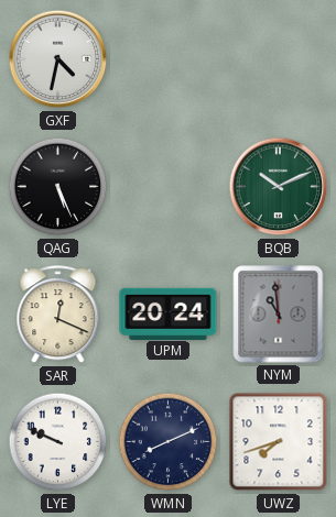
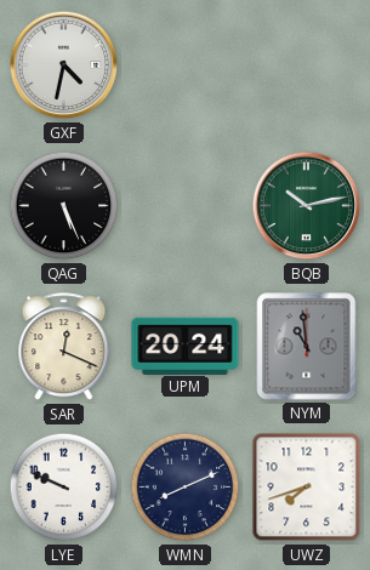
BQB: 10:11 -> 10:13
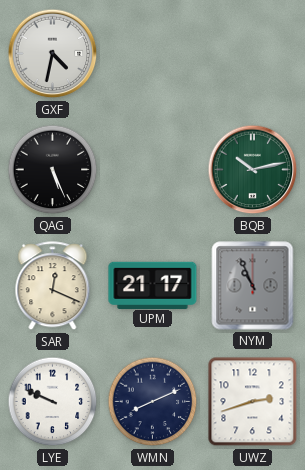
UPM: 20:24 -> 21:17
NYM: 10:59 -> 10:56
UWZ: 7:42 -> 2:42
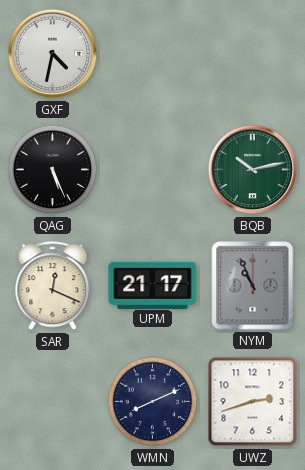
LYE: 9:49 -> none
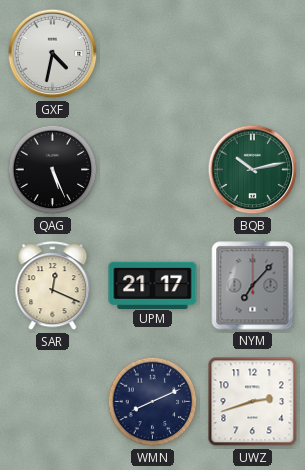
NYM: 10:56 -> 7:07
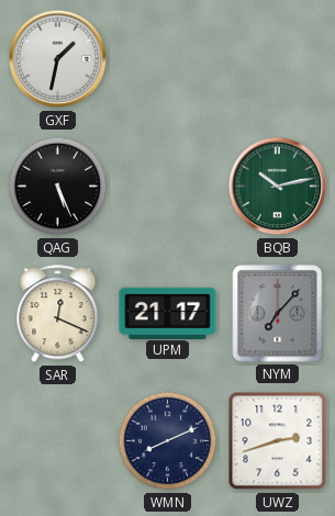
GXF: 4:32 -> 1:32
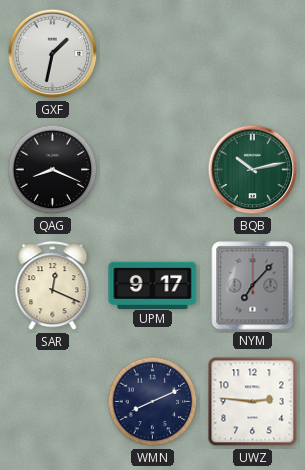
QAG: 5:26 -> 8:19
UPM: 21:17 -> 9:17
UWZ: 2:42 -> 2:46
